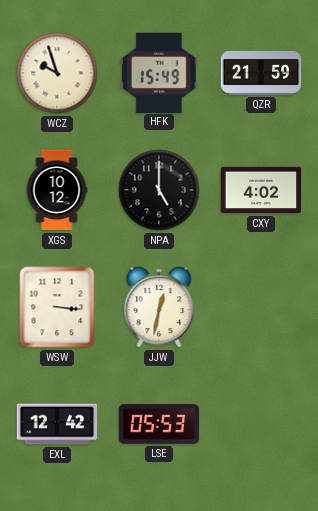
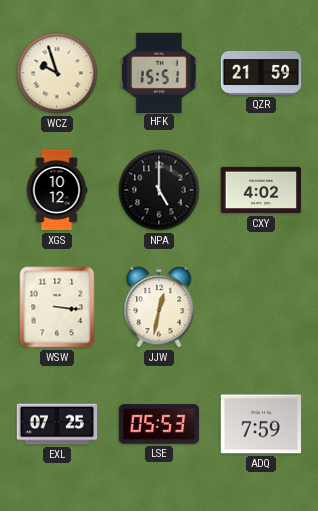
HFK: 15:49 -> 15:51
EXL: 12:42 -> 07:25
ADQ: none -> 7:59
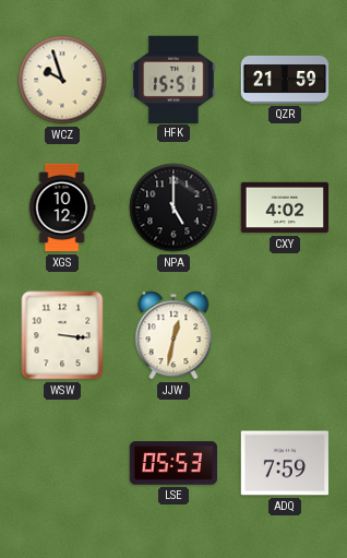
EXL: 07:25 -> none
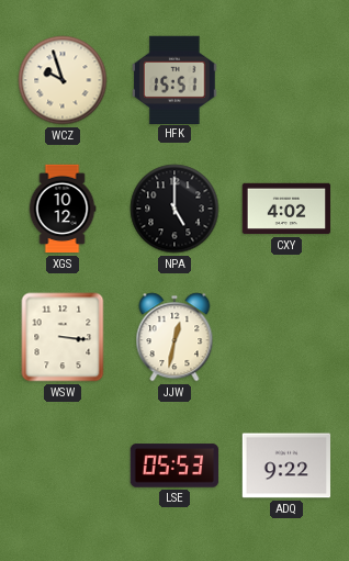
QZR: 21:59 -> none
ADQ: 7:59 -> 9:22
